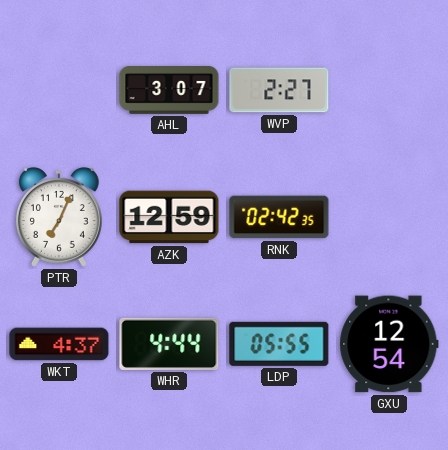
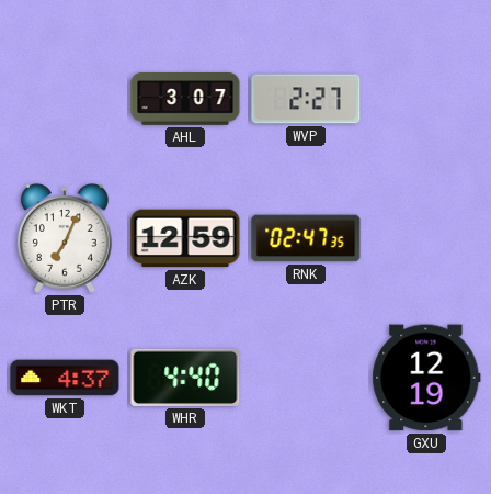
RNK: 02:42 -> 02:47
WHR: 4:44 -> 4:40
LDP: 05:55 -> none
GXU: 12:54 -> 12:19
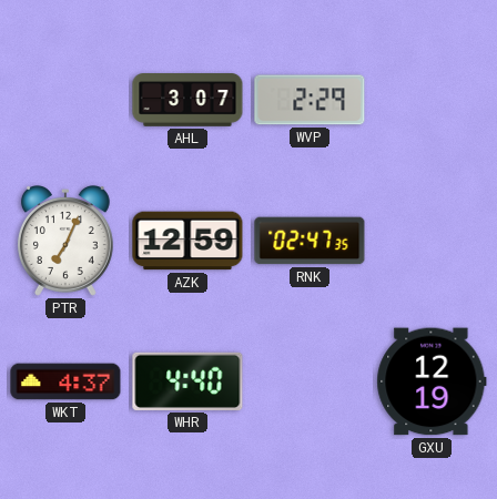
WVP: 2:27 -> 2:29
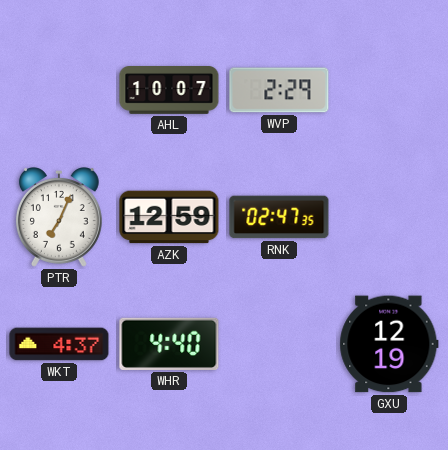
AHL: 3:07 -> 10:07
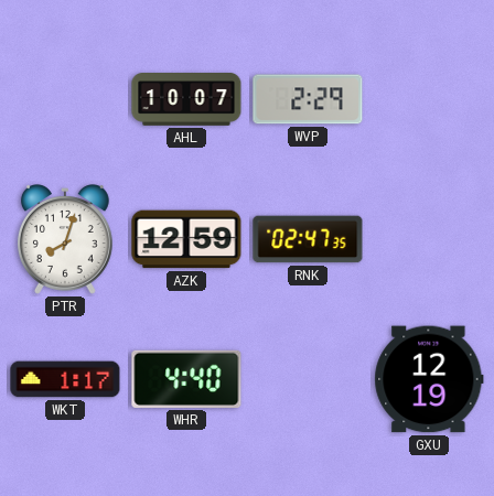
PTR: 7:04 -> 8:03
WKT: 4:37 -> 1:17
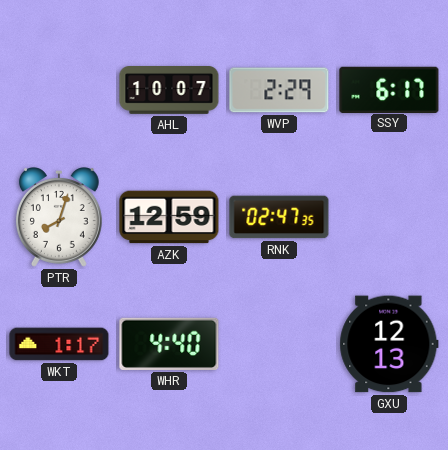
SSY: none -> 6:17
GXU: 12:19 -> 12:13
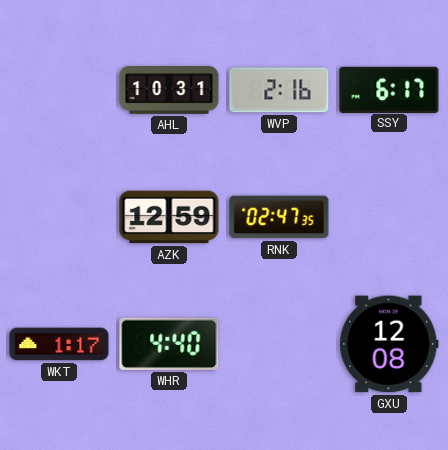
AHL: 10:07 -> 10:31
WVP: 2:29 -> 2:16
PTR: 8:03 -> none
GXU: 12:13 -> 12:08
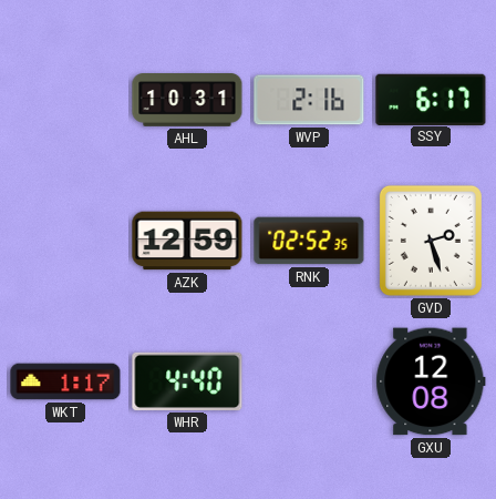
RNK: 02:47 -> 02:52
GVD: none -> 2:27
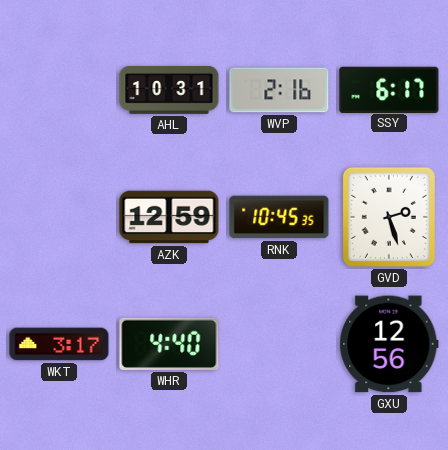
RNK: 02:52 -> 10:45
WKT: 1:17 -> 3:17
GXU: 12:08 -> 12:56
